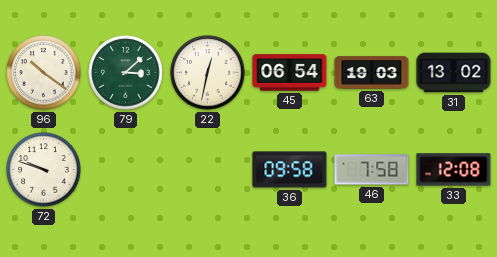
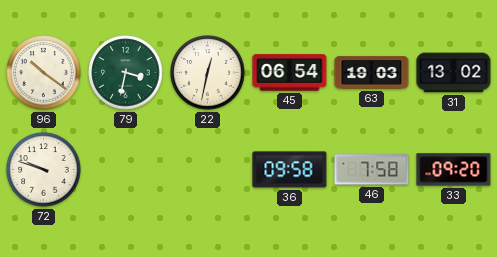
79: 3:08 -> 3:32
33: 12:08 -> 09:20
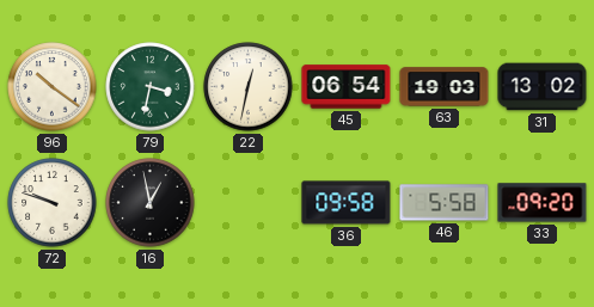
16: none -> 12:58
46: 7:58 -> 5:58
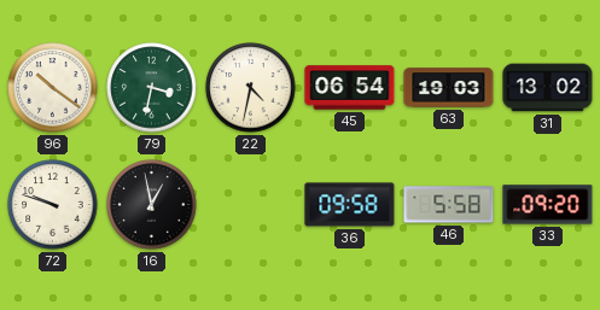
22: 12:32 -> 4:32
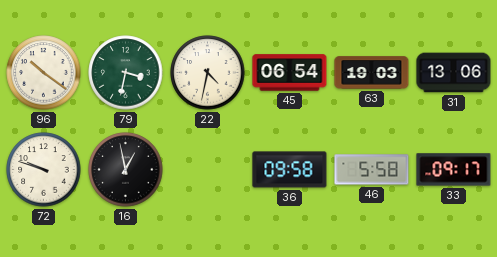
31: 13:02 -> 13:06
33: 09:20 -> 09:17
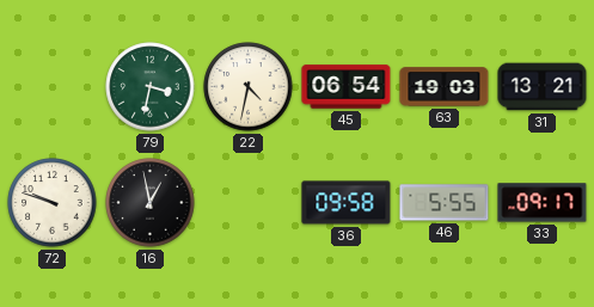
96: 10:21 -> none
31: 13:06 -> 13:21
46: 5:58 -> 5:55
